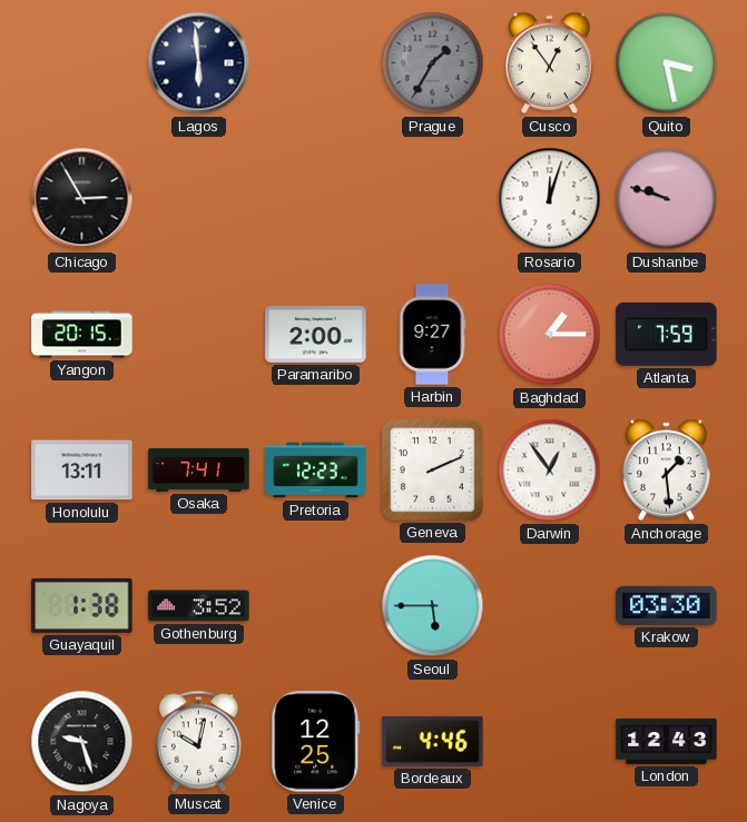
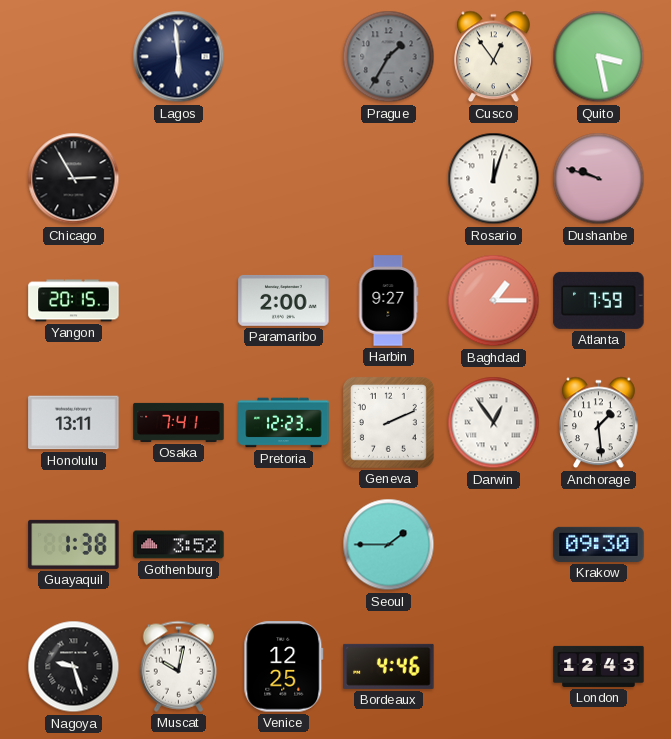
Seoul: 5:45 -> 1:45
Krakow: 03:30 -> 09:30
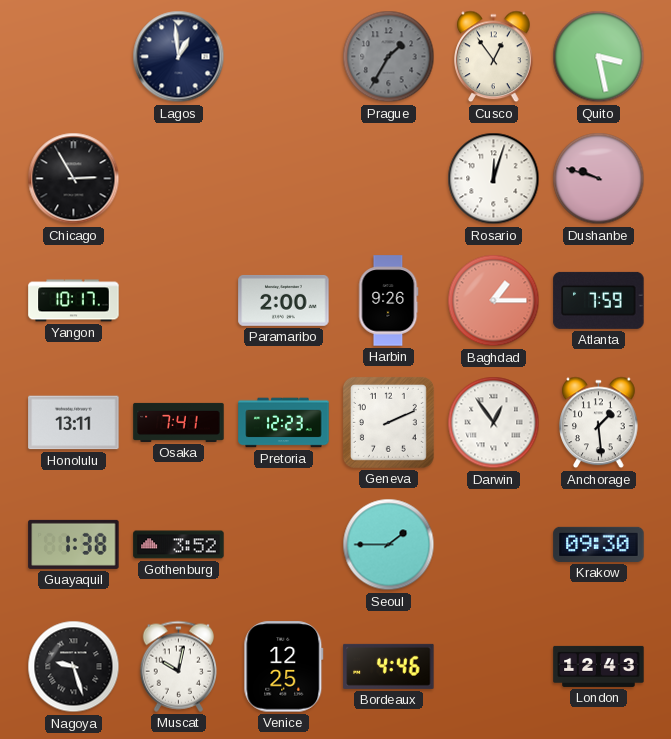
Lagos: 5:59 -> 12:59
Yangon: 20:15 -> 10:17
Harbin: 9:27 -> 9:26
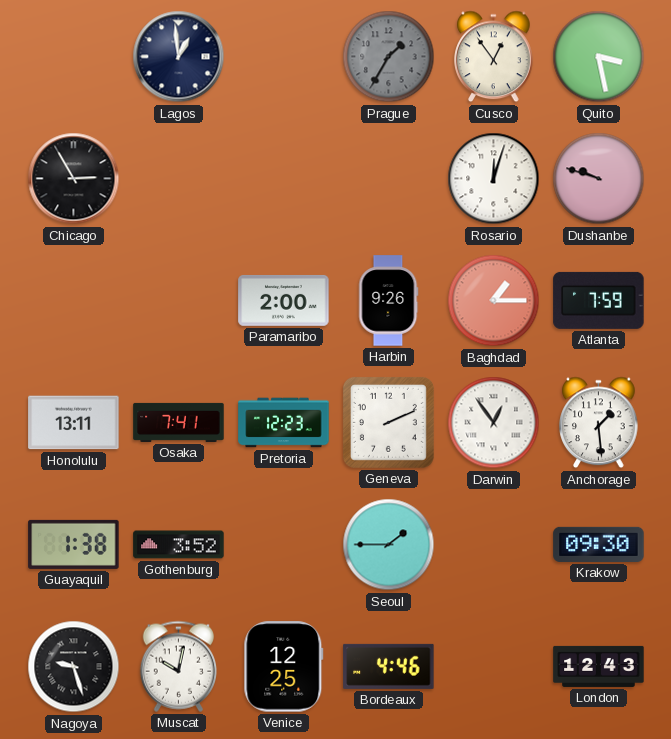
Yangon: 10:17 -> none
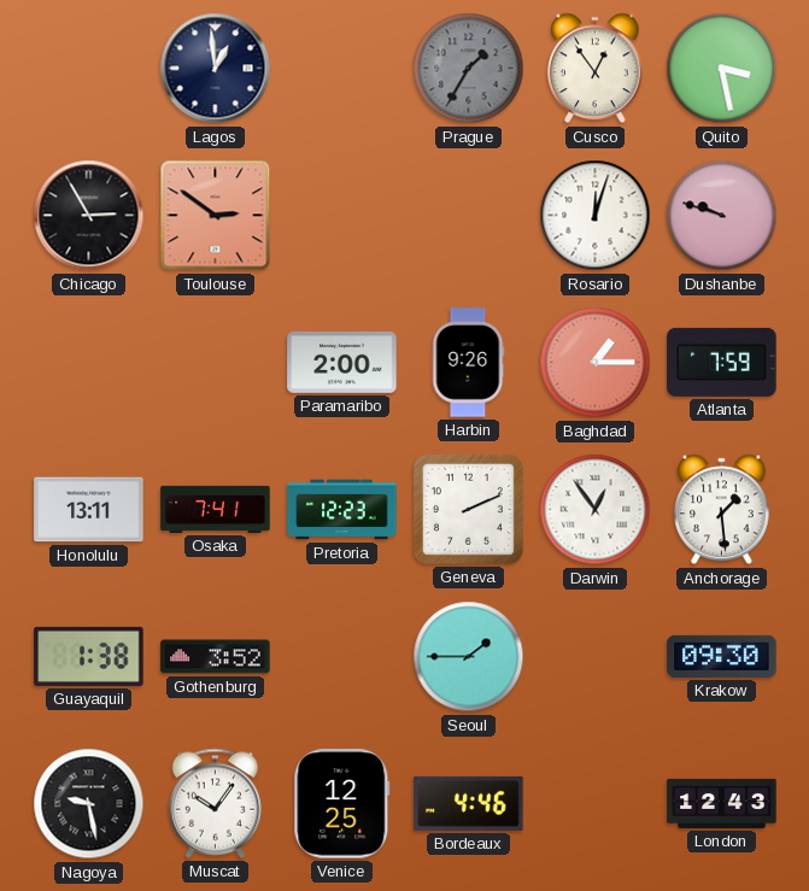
Toulouse: none -> 2:51
Nagoya: 9:27 -> 9:28
Muscat: 10:02 -> 10:06
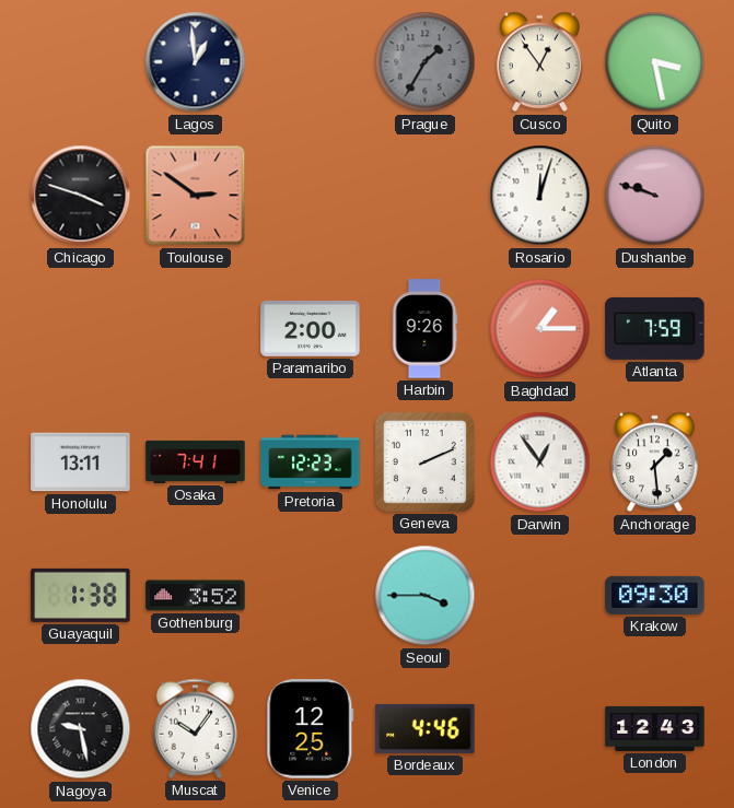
Chicago: 2:55 -> 3:48
Seoul: 1:45 -> 3:45
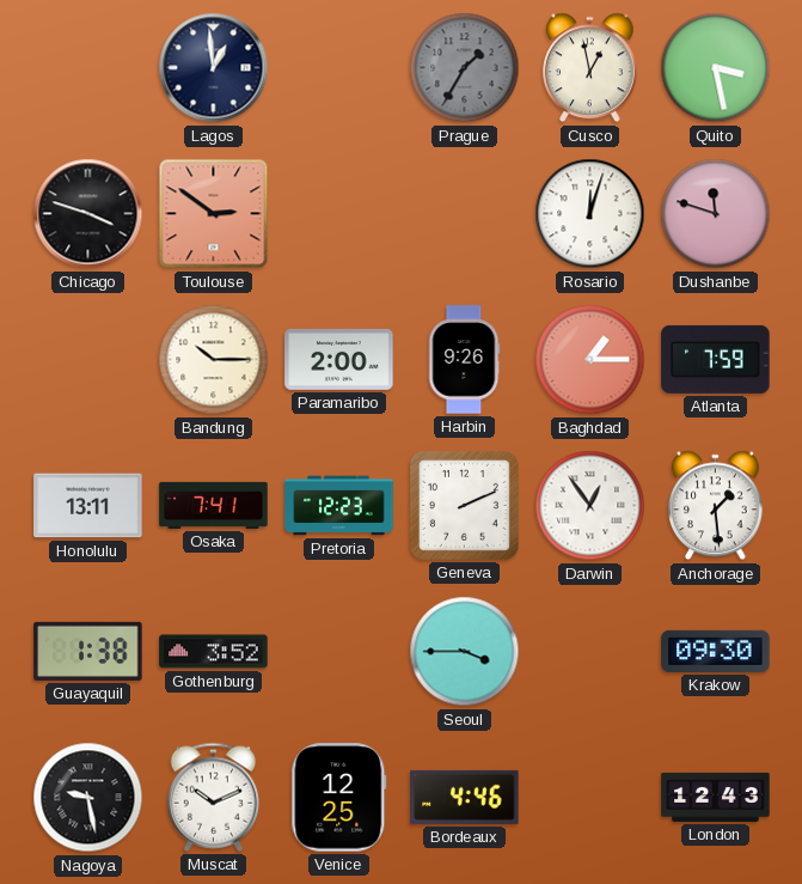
Cusco: 12:54 -> 12:58
Dushanbe: 9:48 -> 11:48
Bandung: none -> 10:15
Muscat: 10:06 -> 10:11
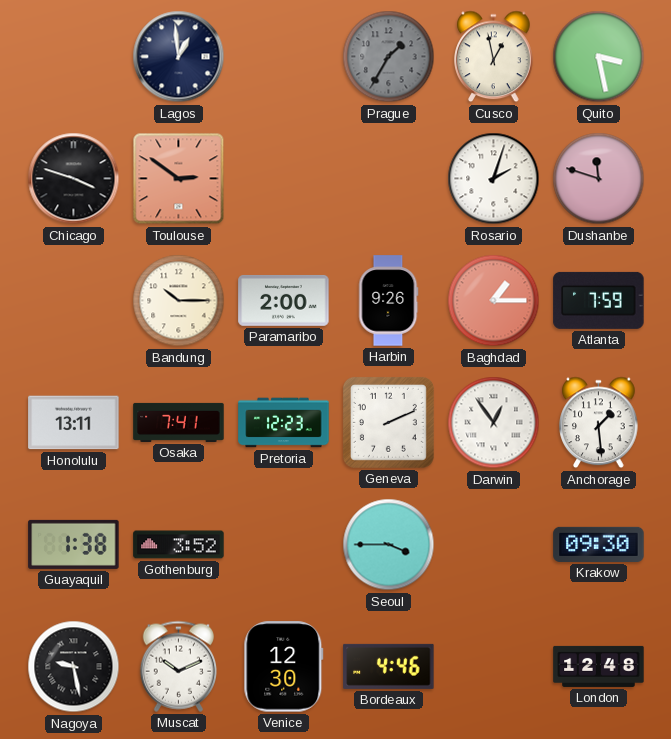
Rosario: 12:03 -> 2:03
Venice: 12:25 -> 12:30
London: 12:43 -> 12:48
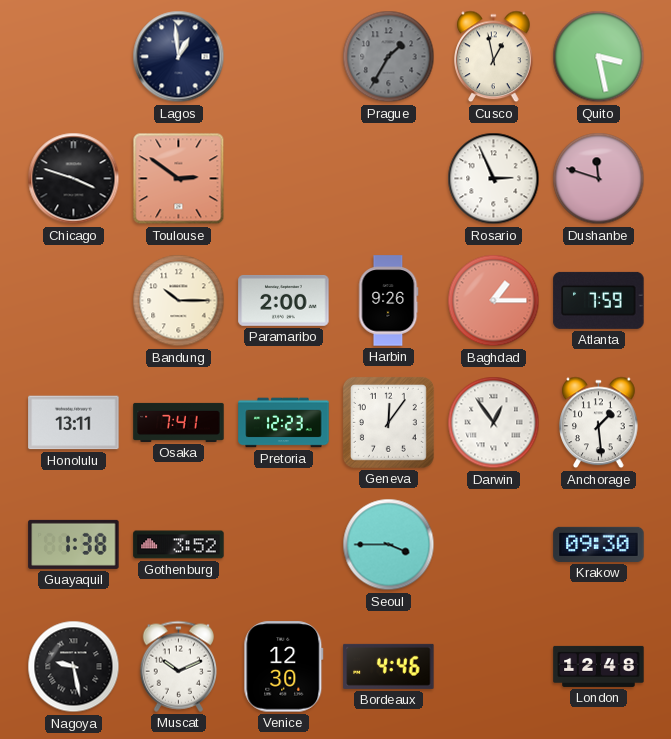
Rosario: 2:03 -> 2:56
Geneva: 2:11 -> 12:06
